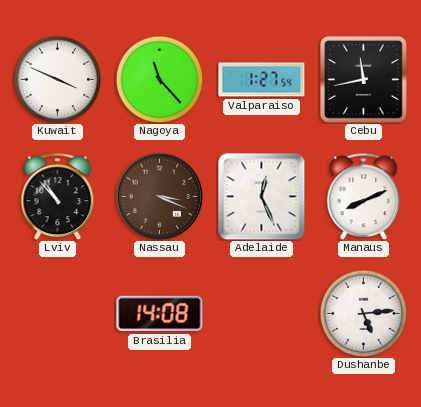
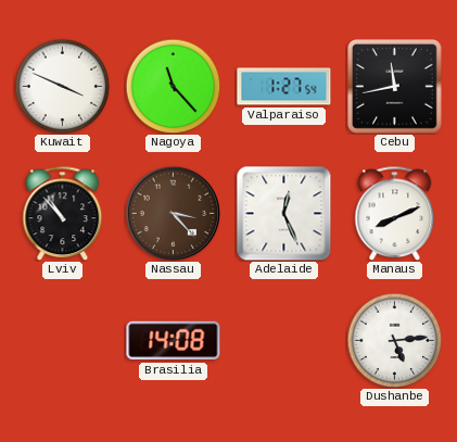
Nassau: 3:19 -> 3:23
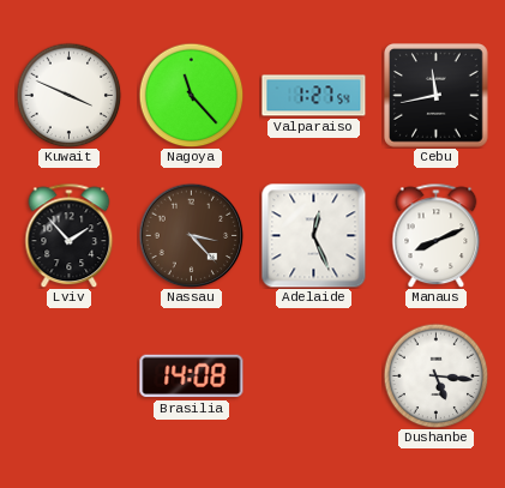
Lviv: 10:53 -> 1:53
Dushanbe: 5:14 -> 5:16
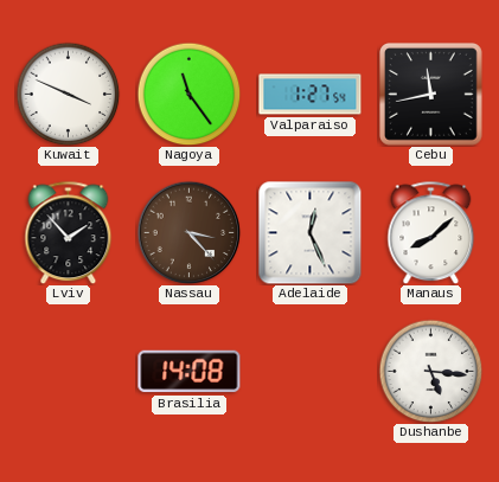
Nagoya: 11:23 -> 11:24
Manaus: 8:11 -> 8:08
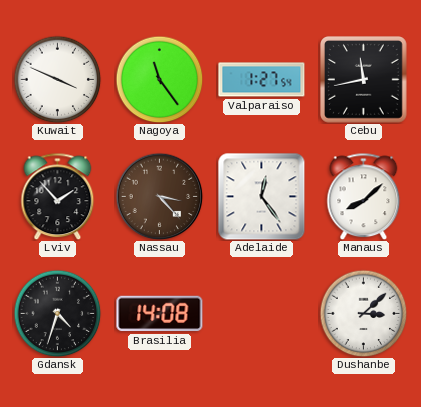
Adelaide: 12:26 -> 12:24
Gdansk: none -> 4:33
Dushanbe: 5:16 -> 3:08
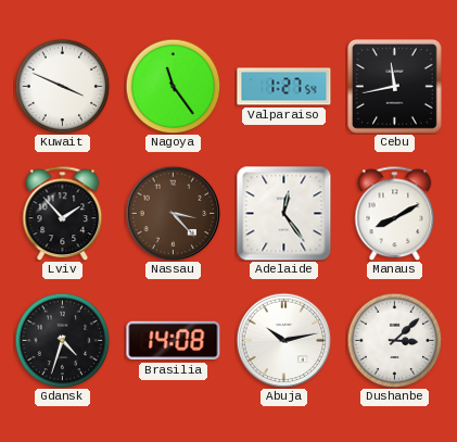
Manaus: 8:08 -> 8:10
Abuja: none -> 10:13
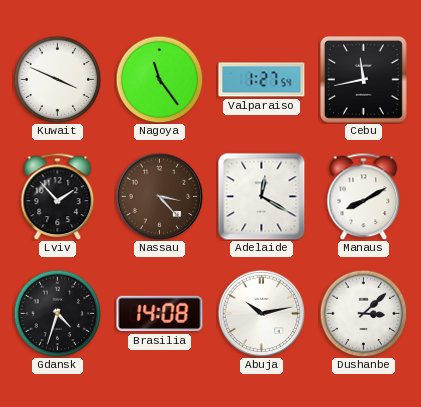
Adelaide: 12:24 -> 12:20
